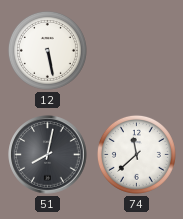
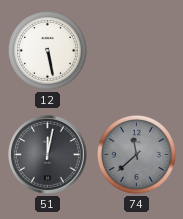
51: 8:02 -> 12:02
74 dial: white -> grey
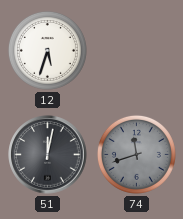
12: 5:28 -> 5:33
74: 11:38 -> 11:42
